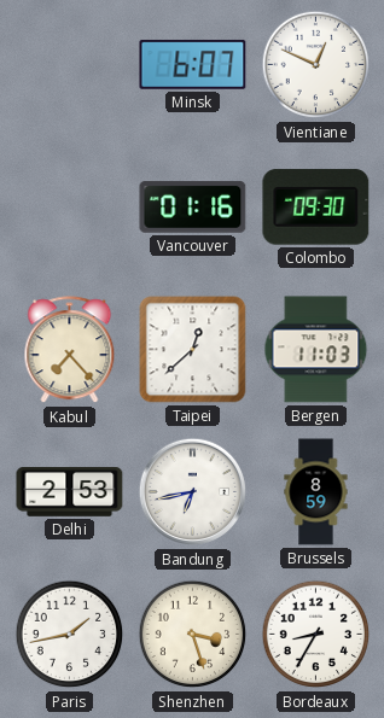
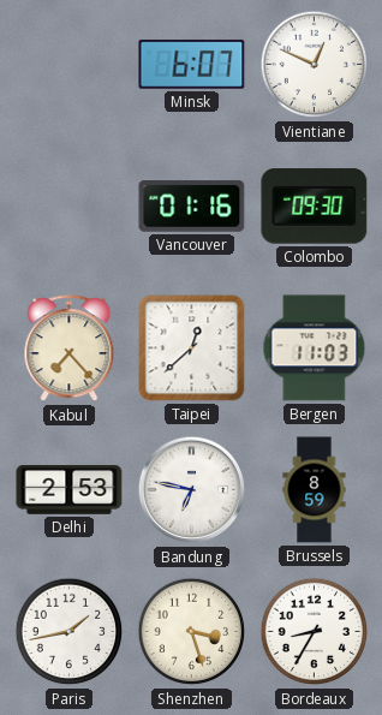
Bandung: 6:43 -> 6:47
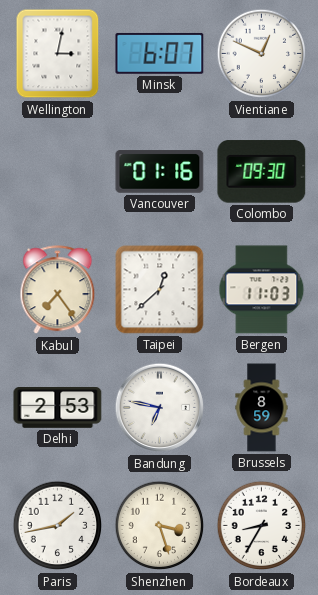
Wellington: none -> 3:02
Kabul: 7:23 -> 7:24
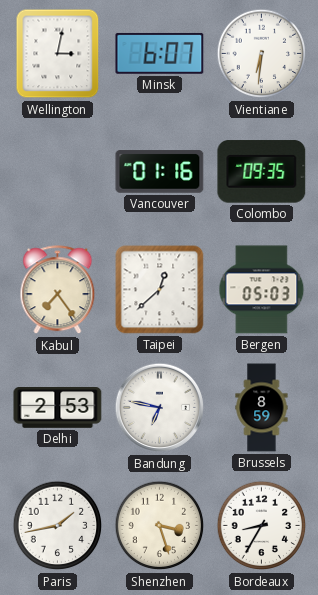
Vientiane: 12:49 -> 6:31
Colombo: 09:30 -> 09:35
Bergen: 11:03 -> 05:03
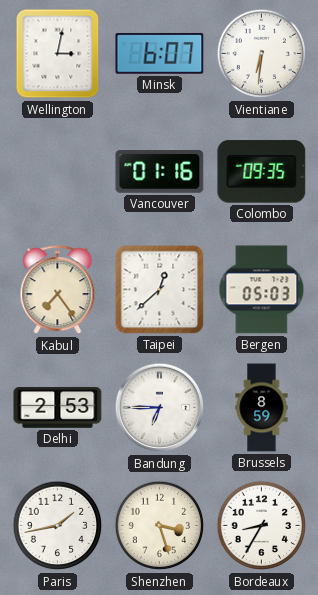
Bandung: 6:47 -> 6:45
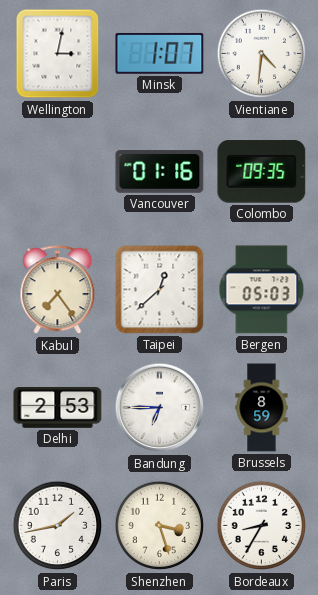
Minsk: 6:07 -> 1:07
Vientiane: 6:31 -> 4:31
